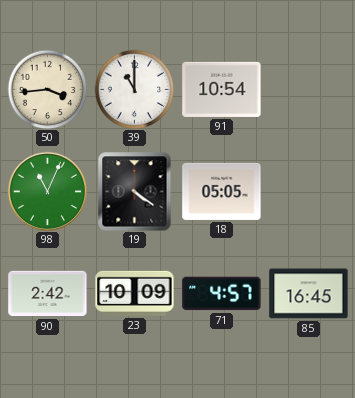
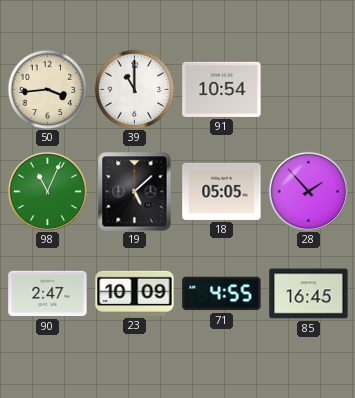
19: 4:21 -> 5:08
28: none -> 1:53
90: 2:42 -> 2:47
71: 4:57 -> 4:55
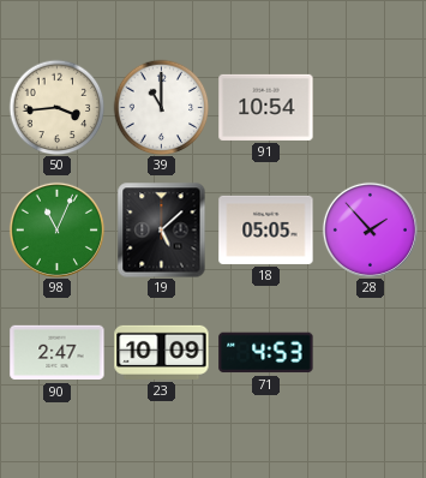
71: 4:55 -> 4:53
85: 16:45 -> none
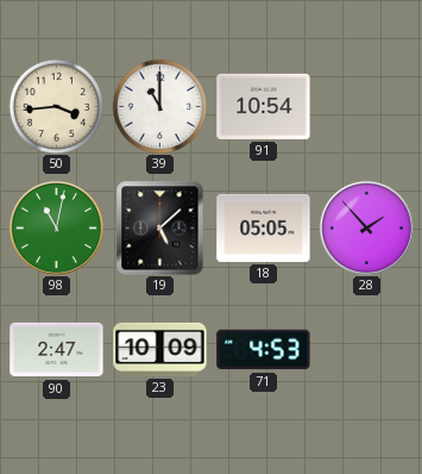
98: 11:04 -> 11:02
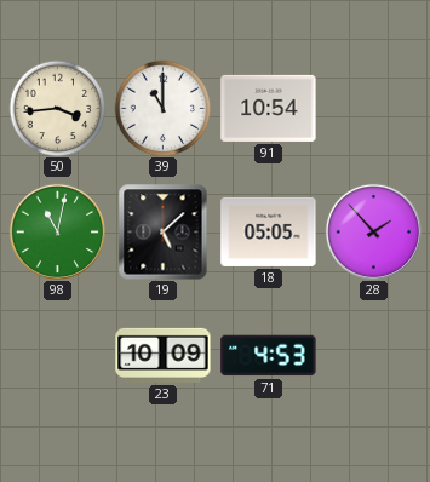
90: 2:47 -> none
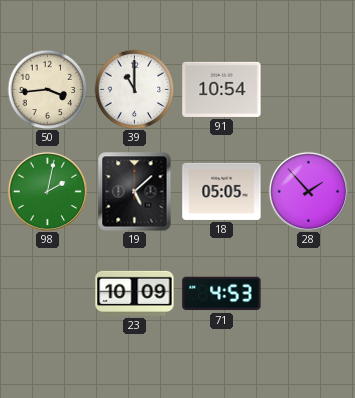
98: 11:02 -> 2:02
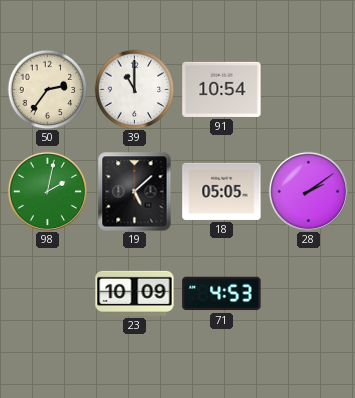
50: 3:44 -> 2:36
28: 1:53 -> 2:09
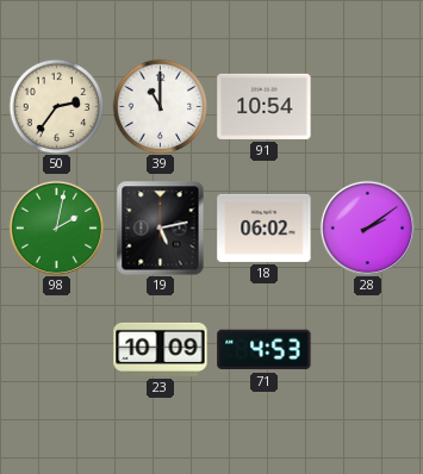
19: 5:08 -> 5:13
18: 05:05 -> 06:02
